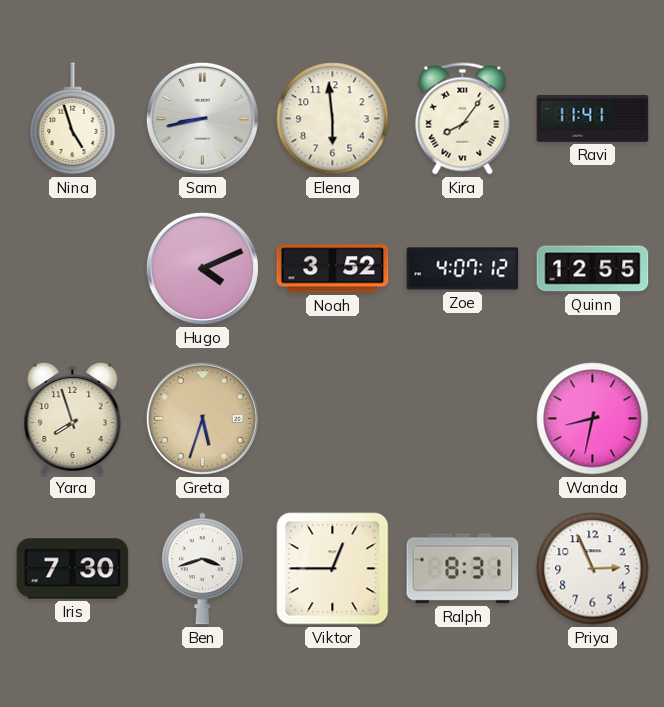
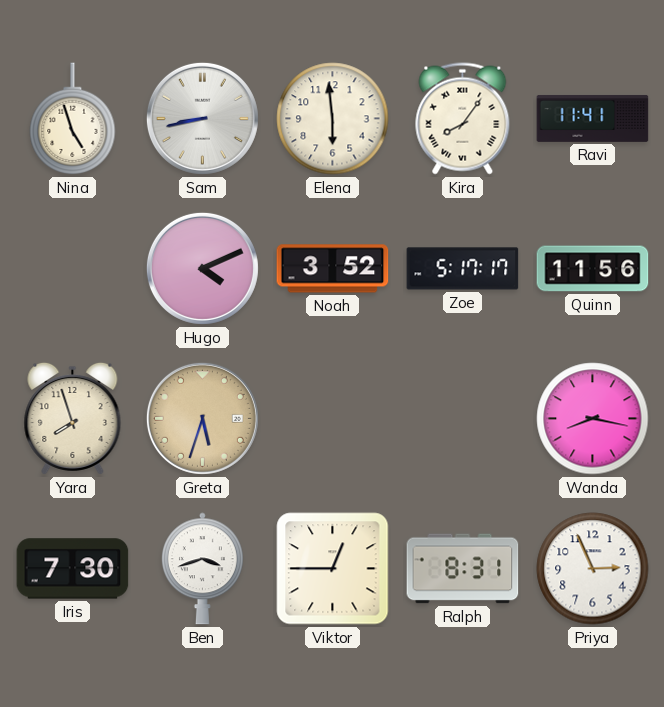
Zoe: 4:07 -> 5:17
Quinn: 12:55 -> 11:56
Wanda: 8:32 -> 8:17
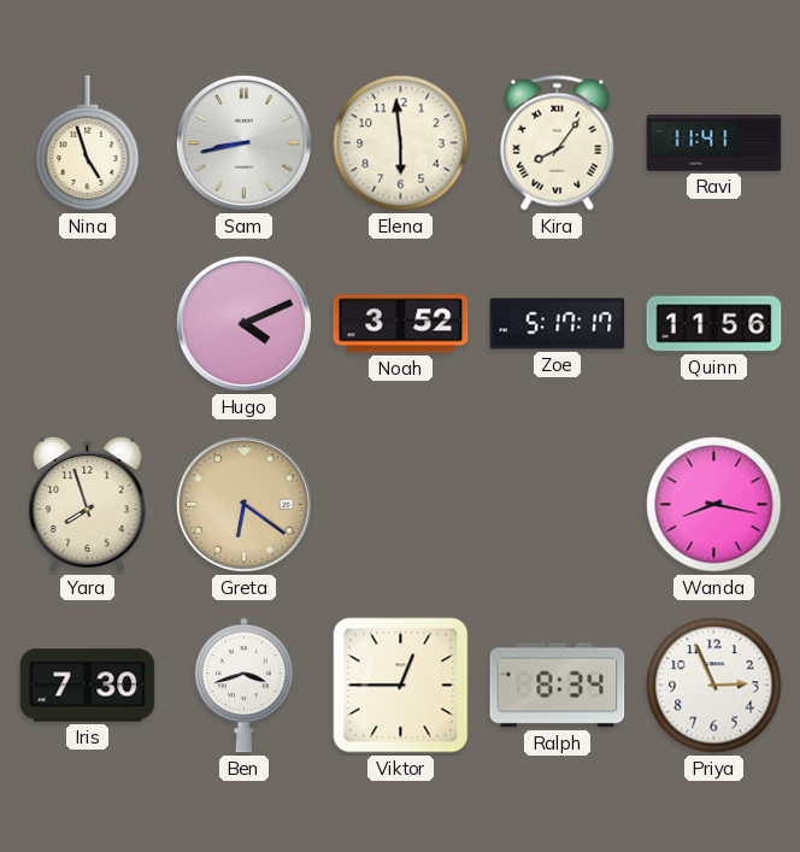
Greta: 5:33 -> 6:21
Ralph: 8:31 -> 8:34
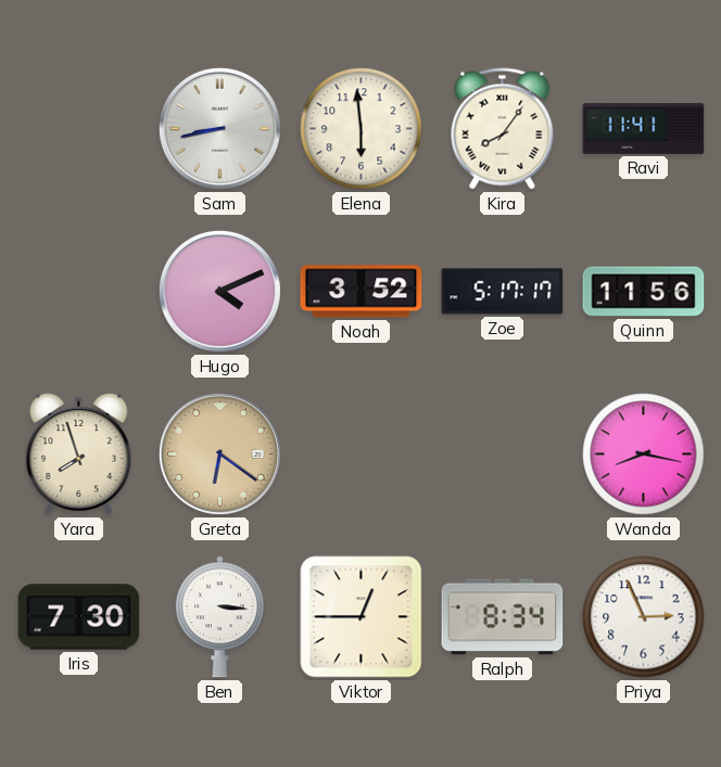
Nina: 4:57 -> none
Ben: 3:42 -> 3:16
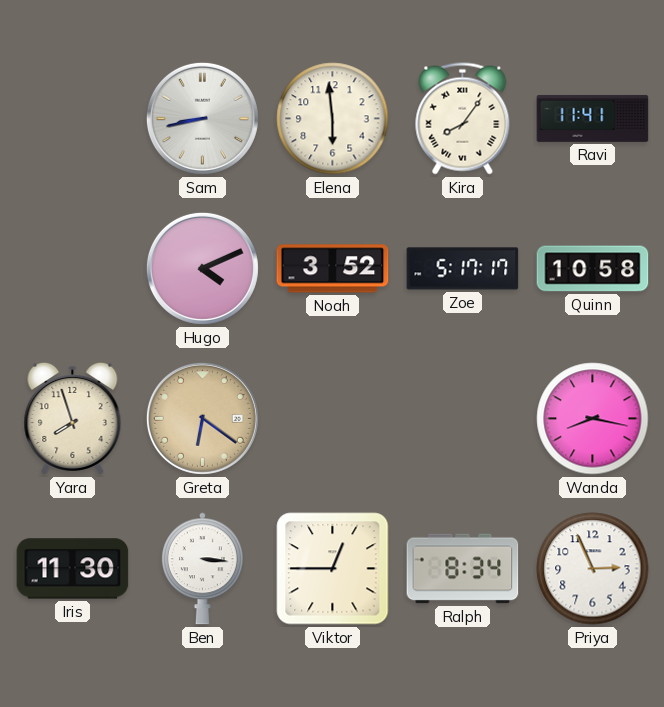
Quinn: 11:56 -> 10:58
Iris: 7:30 -> 11:30
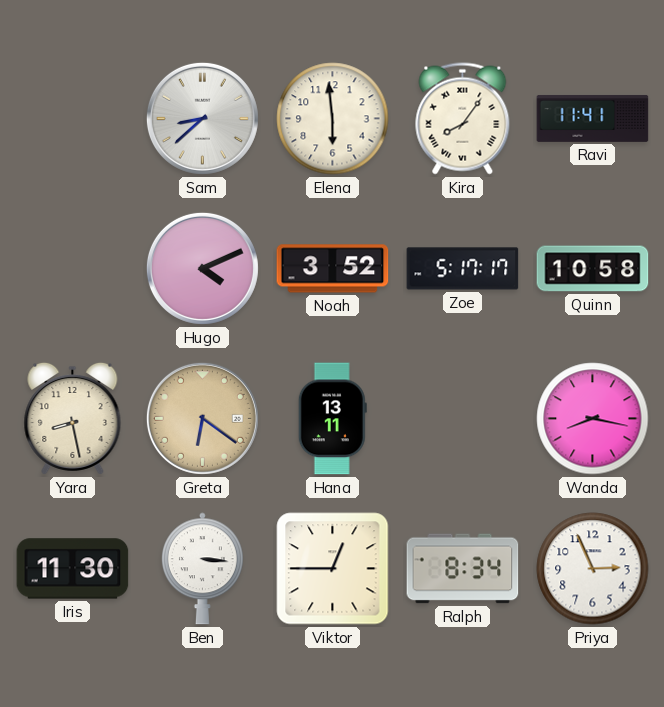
Sam: 8:43 -> 8:38
Yara: 7:57 -> 8:28
Hana: none -> 13:11
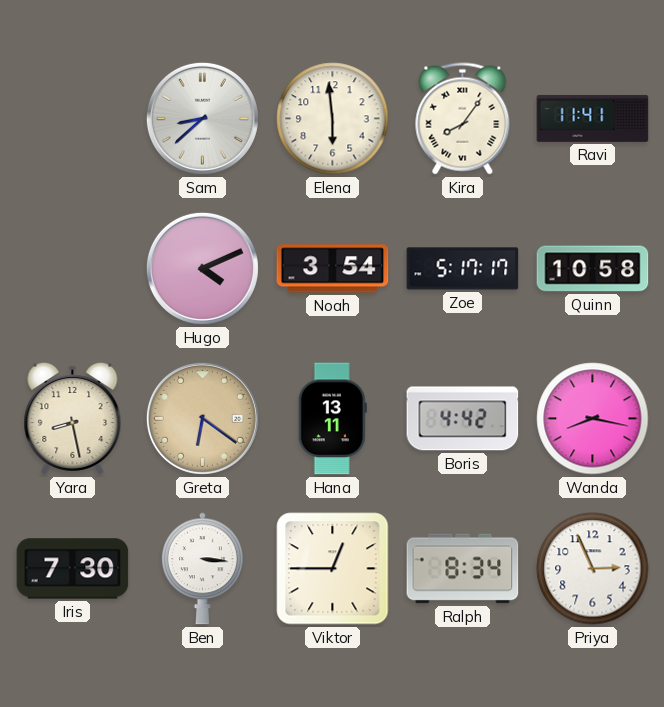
Noah: 3:52 -> 3:54
Boris: none -> 4:42
Iris: 11:30 -> 7:30
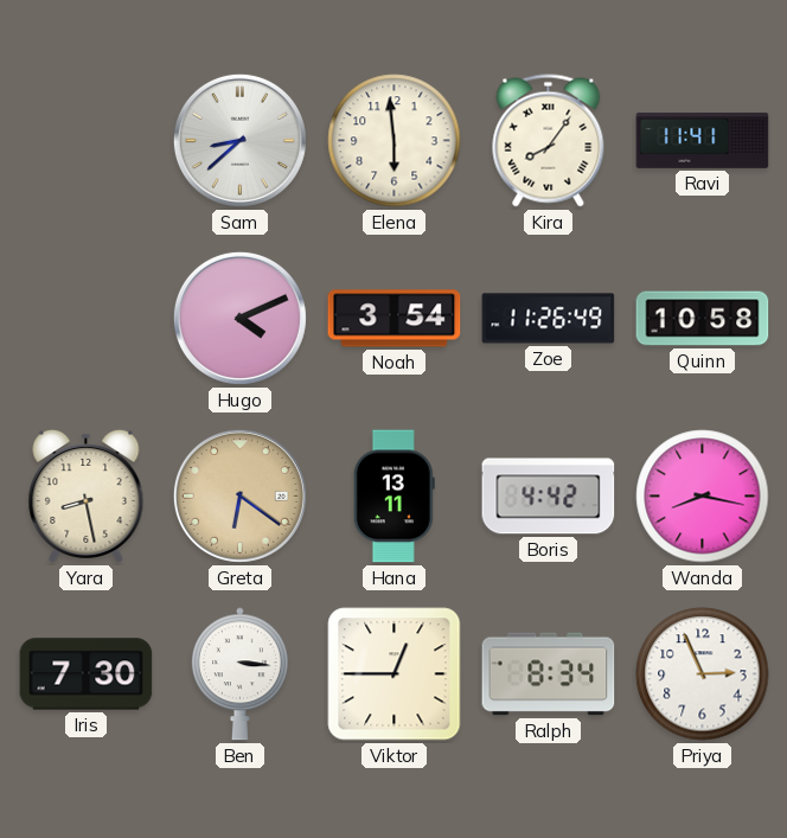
Zoe: 5:17 -> 11:26
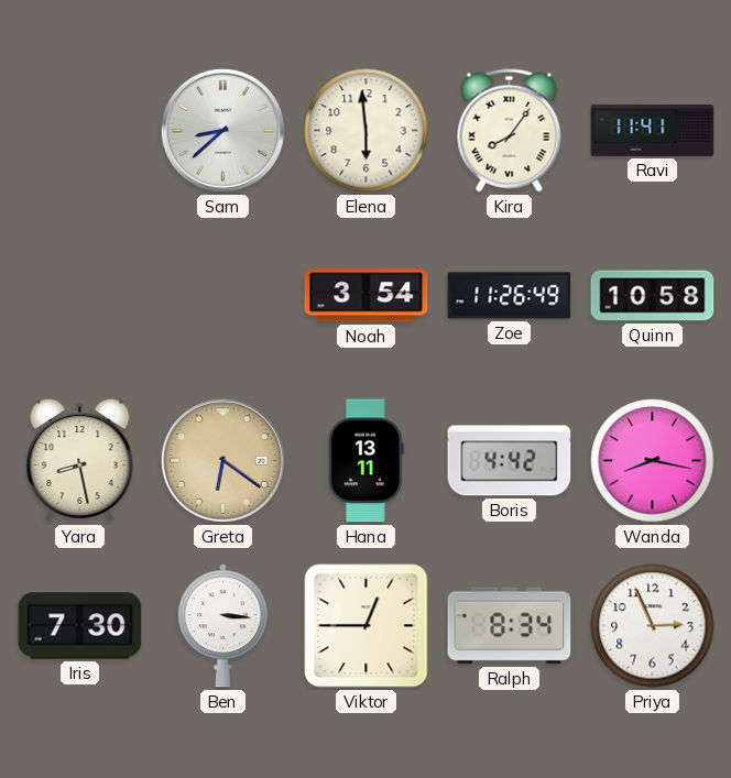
Hugo: 4:11 -> none
